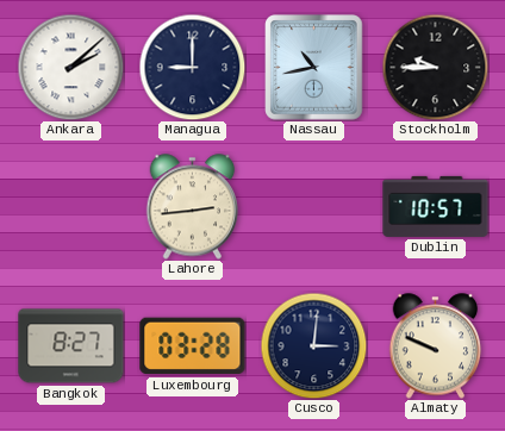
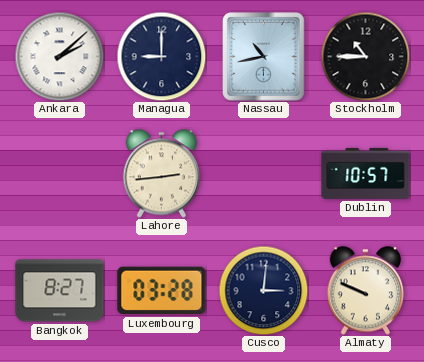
Stockholm: 9:45 -> 10:45
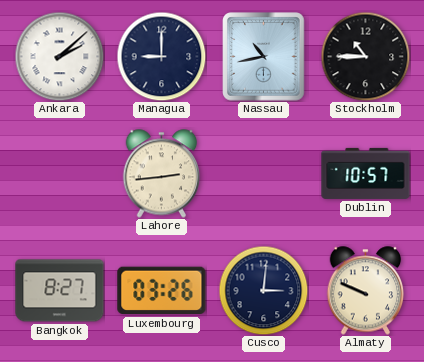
Luxembourg: 03:28 -> 03:26
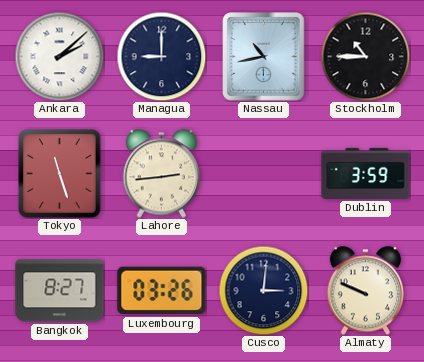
Tokyo: none -> 11:27
Dublin: 10:57 -> 3:59
